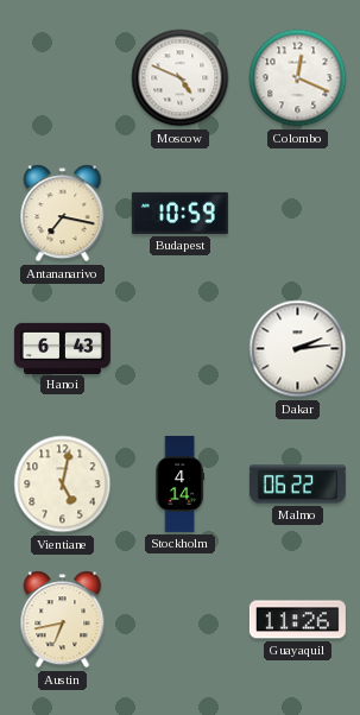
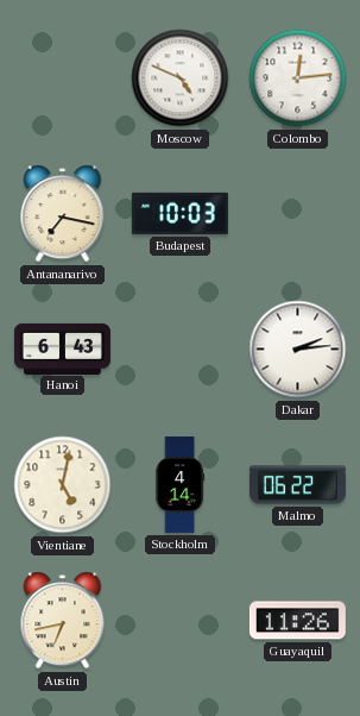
Colombo: 12:19 -> 12:14
Budapest: 10:59 -> 10:03
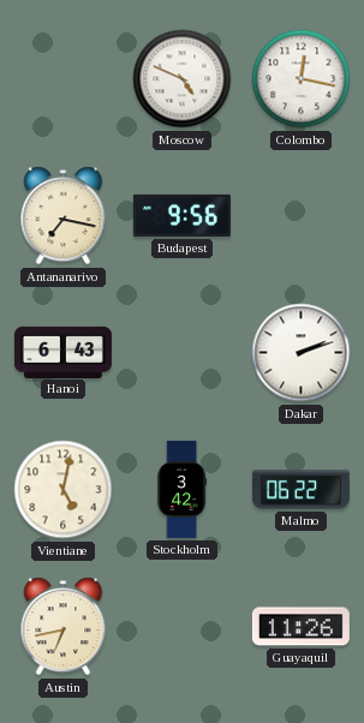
Colombo: 12:14 -> 12:17
Budapest: 10:03 -> 9:56
Dakar: 2:14 -> 2:12
Stockholm: 4:14 -> 3:42
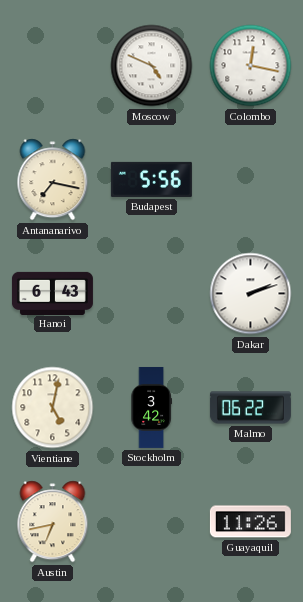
Budapest: 9:56 -> 5:56
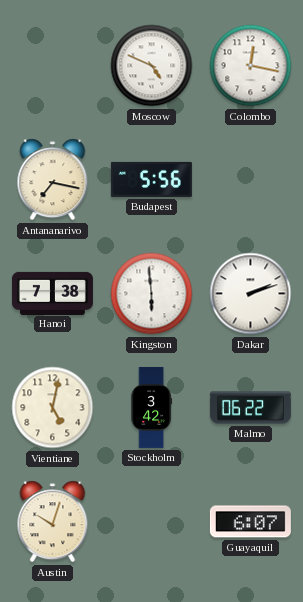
Hanoi: 6:43 -> 7:38
Kingston: none -> 5:59
Austin: 6:43 -> 10:03
Guayaquil: 11:26 -> 6:07
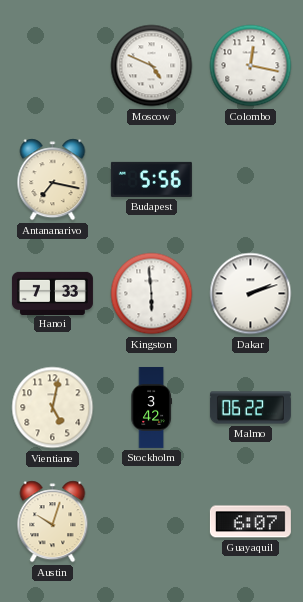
Hanoi: 7:38 -> 7:33
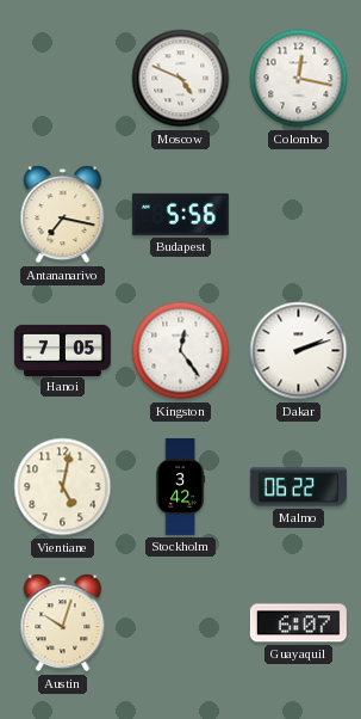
Hanoi: 7:33 -> 7:05
Kingston: 5:59 -> 12:24
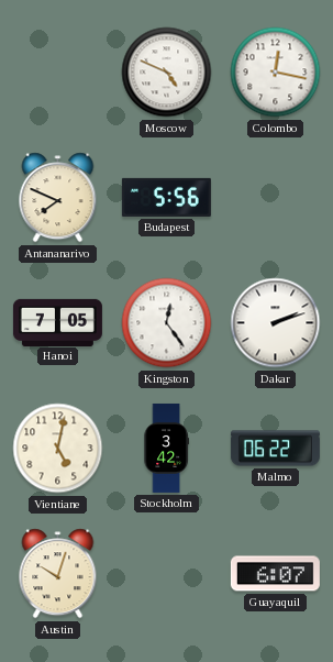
Antananarivo: 7:17 -> 7:49
